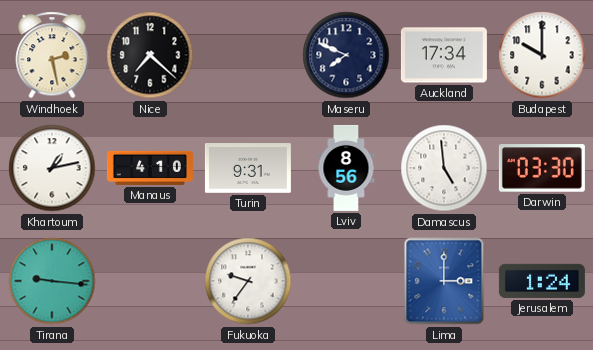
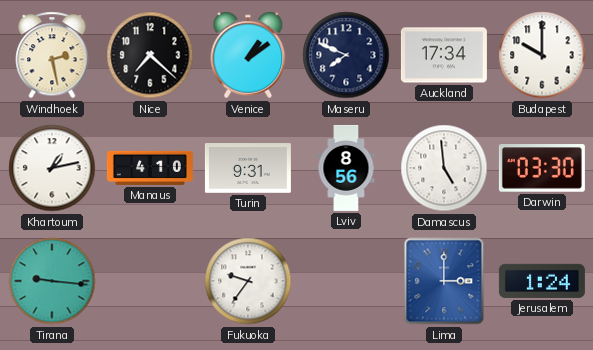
Venice: none -> 1:09
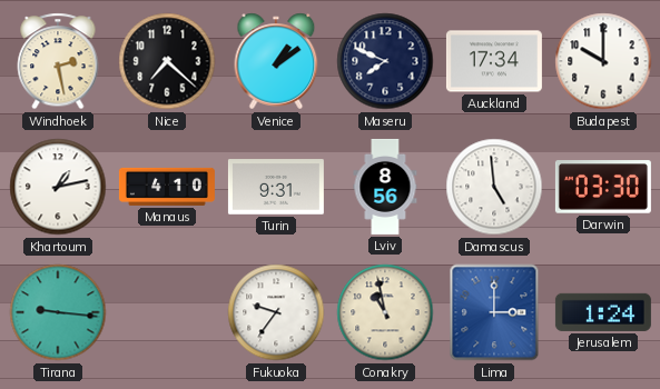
Conakry: none -> 10:58
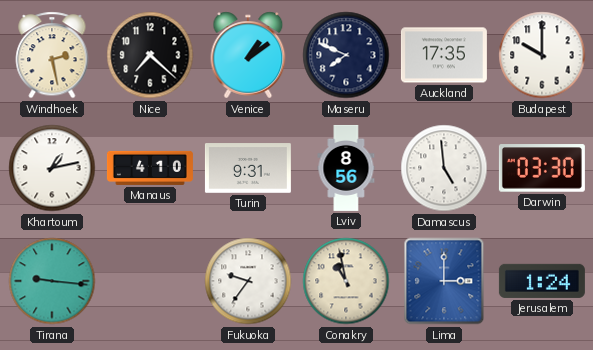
Auckland: 17:34 -> 17:35
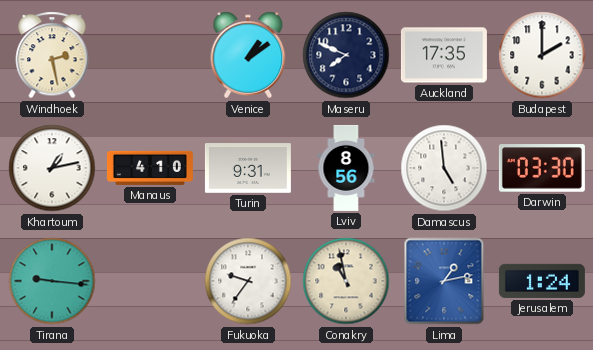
Nice: 7:22 -> none
Budapest: 10:00 -> 2:00
Lima: 3:00 -> 1:13
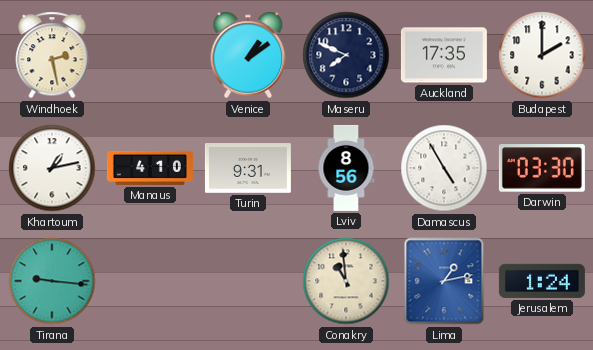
Damascus: 4:59 -> 4:55
Fukuoka: 9:36 -> none
Conakry: 10:58 -> 10:59
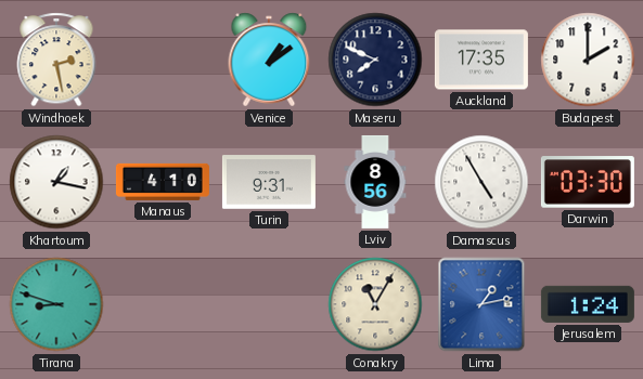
Khartoum: 1:13 -> 1:17
Tirana: 9:16 -> 8:48
Conakry: 10:59 -> 11:05
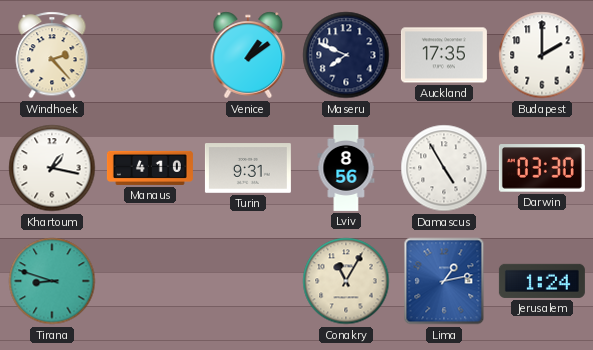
Windhoek: 2:28 -> 2:23
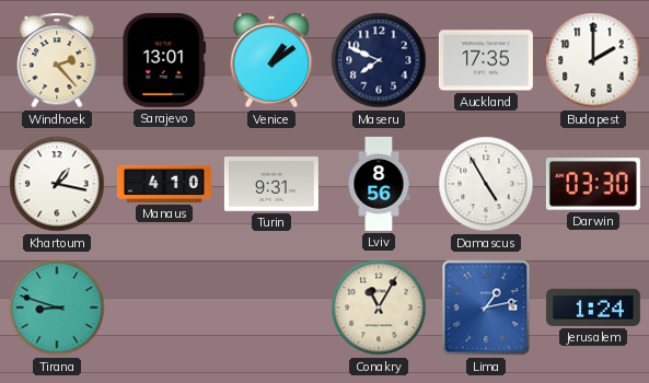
Sarajevo: none -> 13:01
